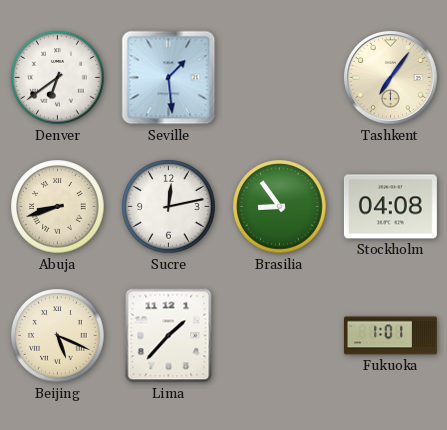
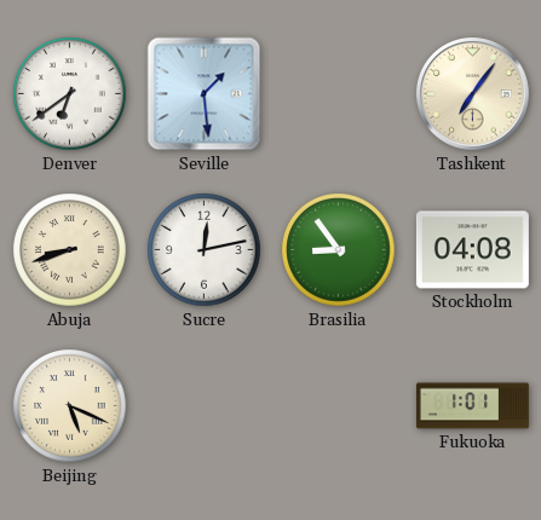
Lima: 1:37 -> none
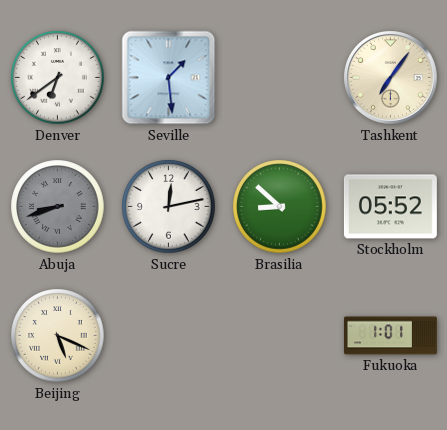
Abuja dial: cream -> grey
Brasilia: 8:54 -> 8:52
Stockholm: 04:08 -> 05:52
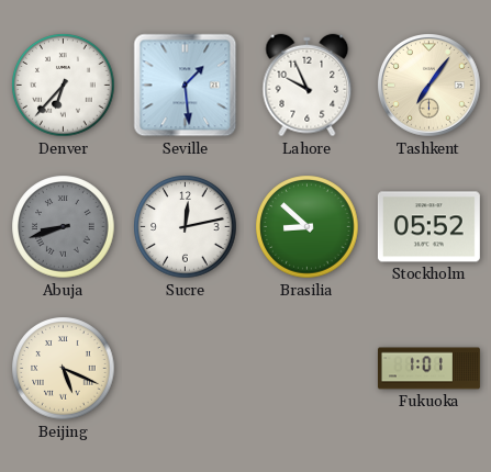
Denver: 6:39 -> 6:37
Lahore: none -> 9:56
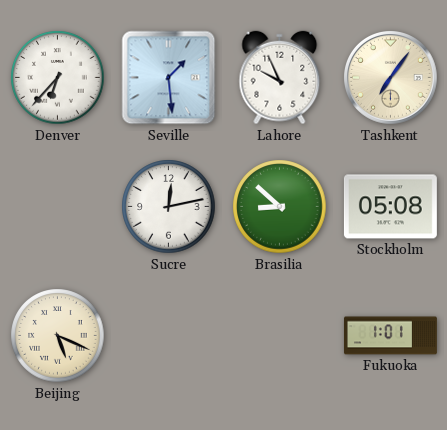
Abuja: 8:42 -> none
Stockholm: 05:52 -> 05:08
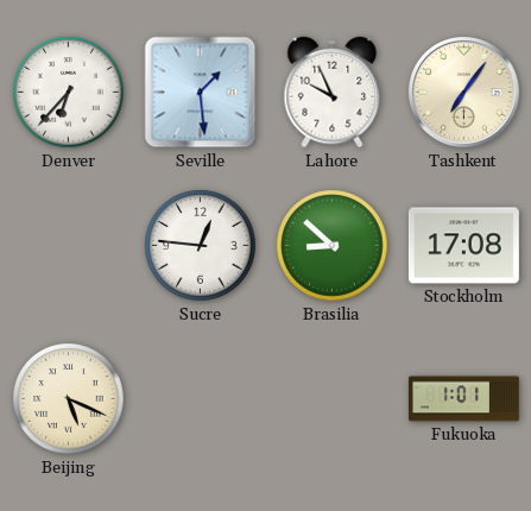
Sucre: 12:13 -> 12:46
Stockholm: 05:08 -> 17:08
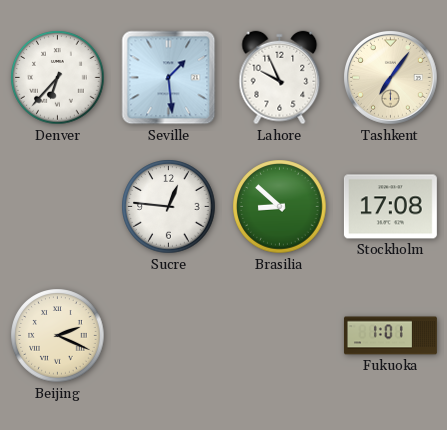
Beijing: 5:19 -> 2:19
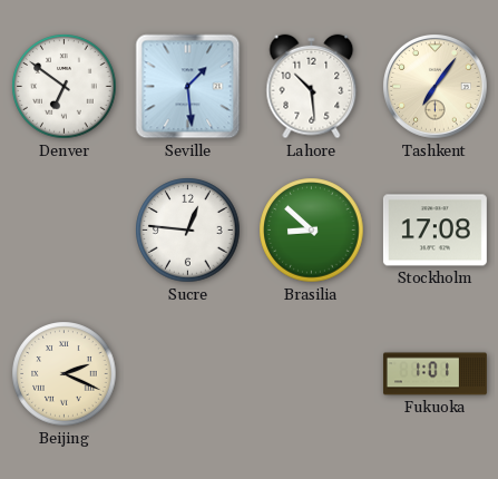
Denver: 6:37 -> 6:51
Lahore: 9:56 -> 10:29
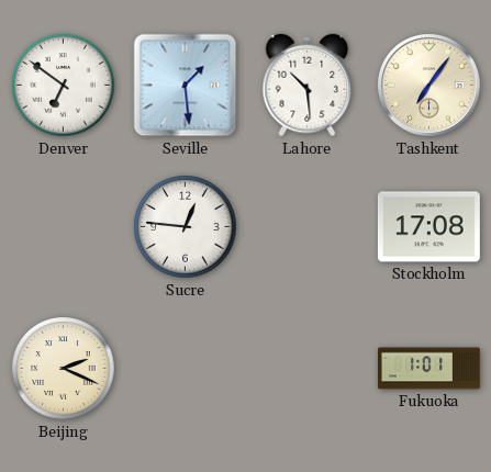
Brasilia: 8:52 -> none
